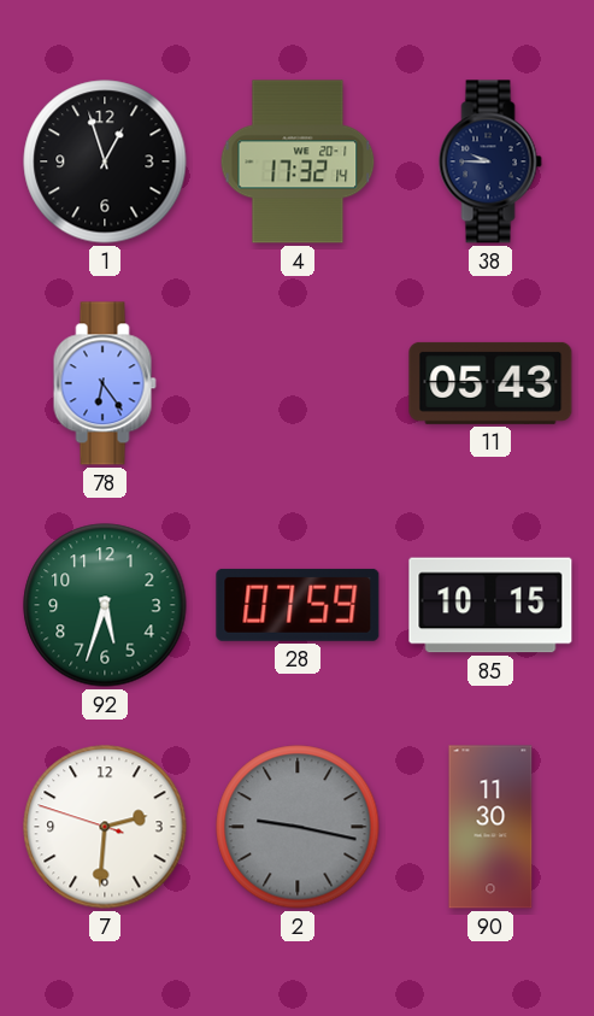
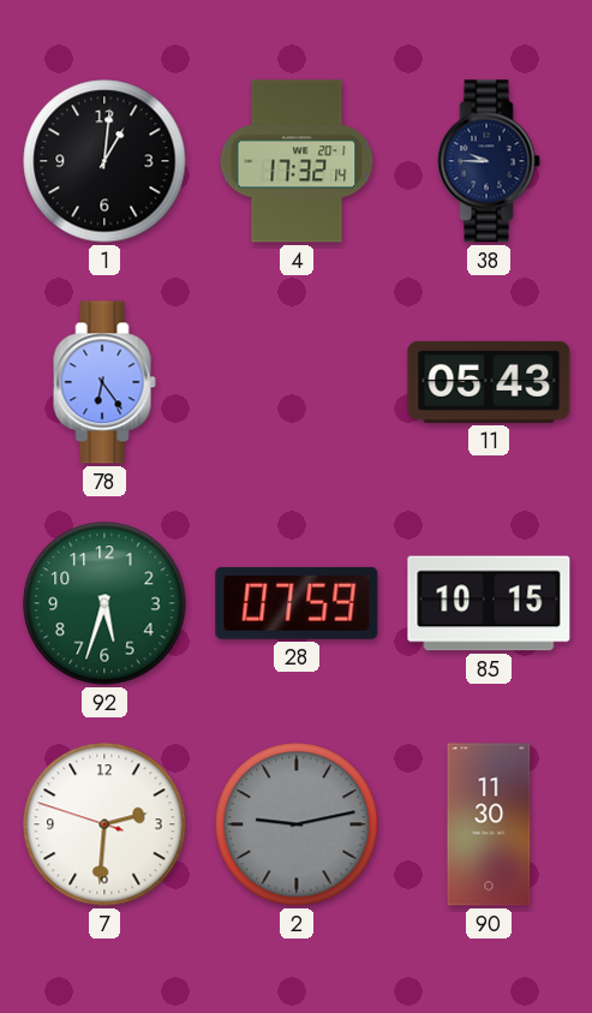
1: 12:57 -> 1:01
2: 9:17 -> 9:13
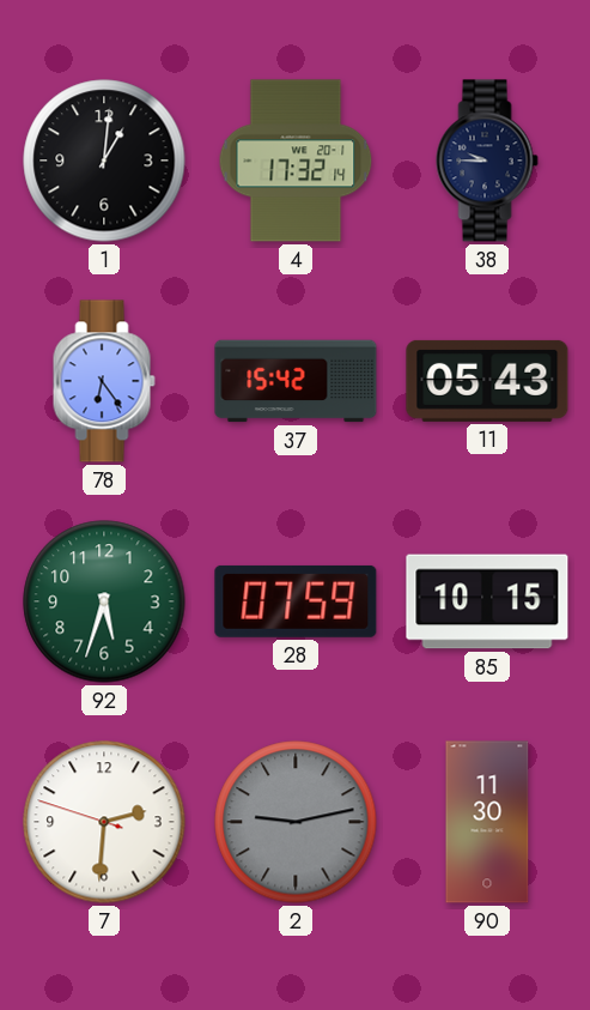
37: none -> 15:42
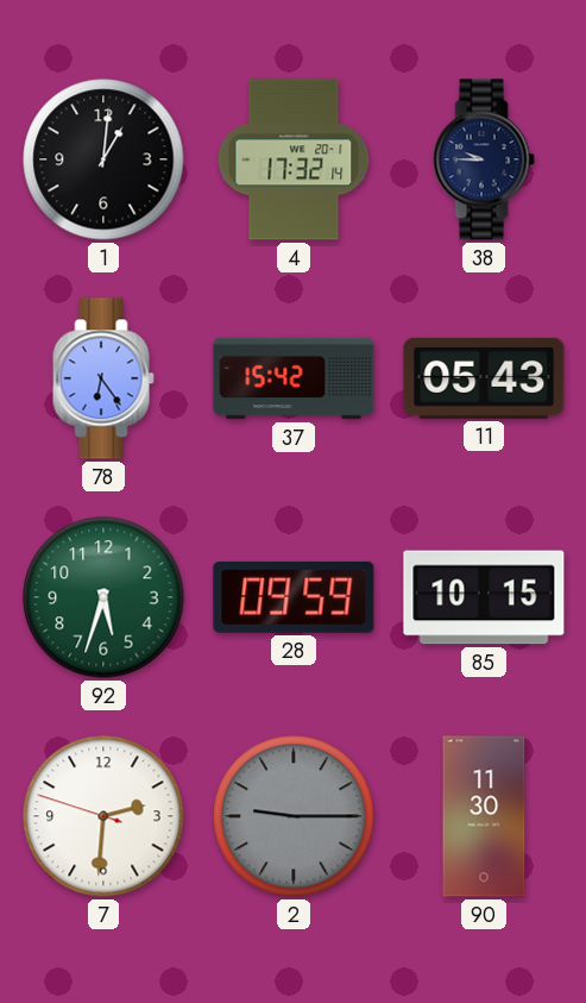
28: 07:59 -> 09:59
2: 9:13 -> 9:15
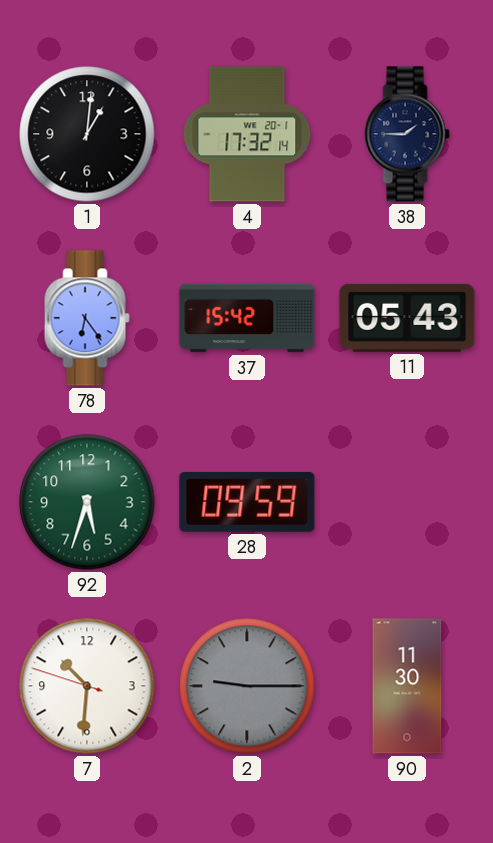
38: 9:45 -> 1:45
85: 10:15 -> none
7: 2:30 -> 10:30
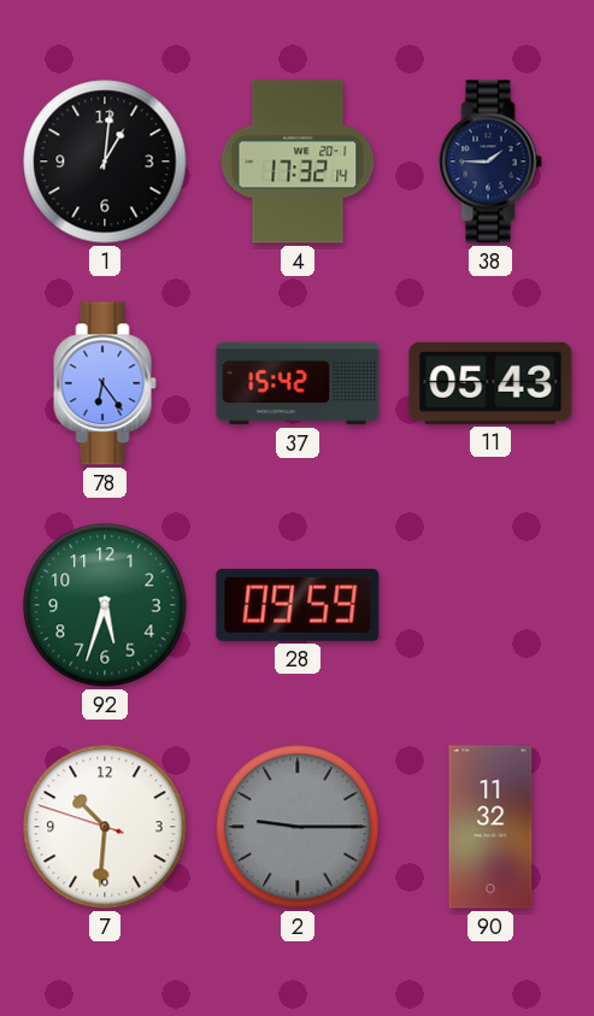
90: 11:30 -> 11:32
